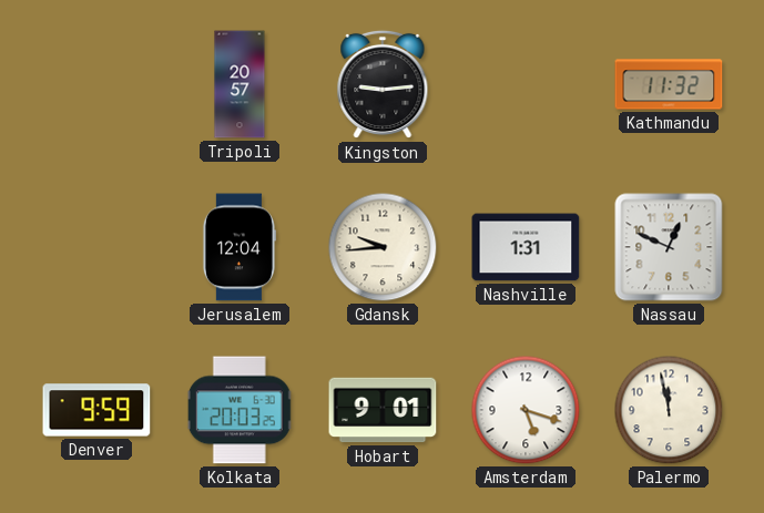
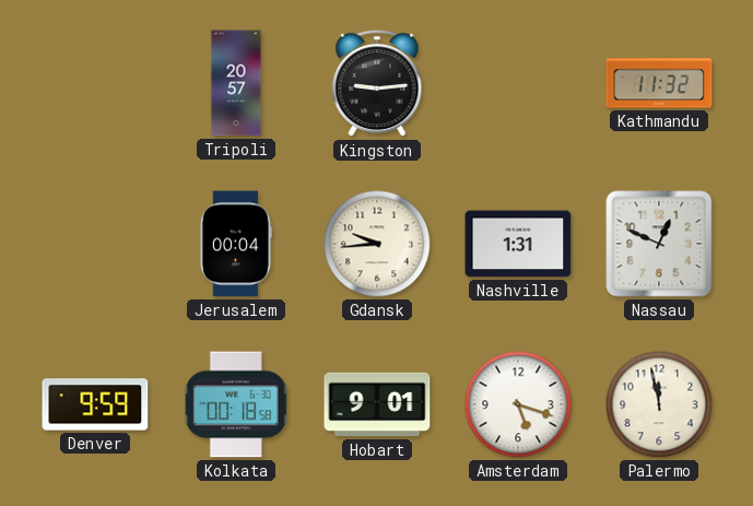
Jerusalem: 12:04 -> 00:04
Kolkata: 20:03 -> 00:18
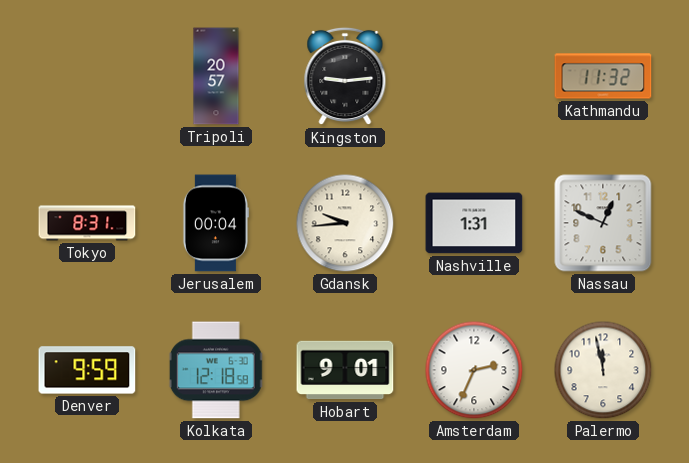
Tokyo: none -> 8:31
Kolkata: 00:18 -> 12:18
Amsterdam: 5:18 -> 2:34
